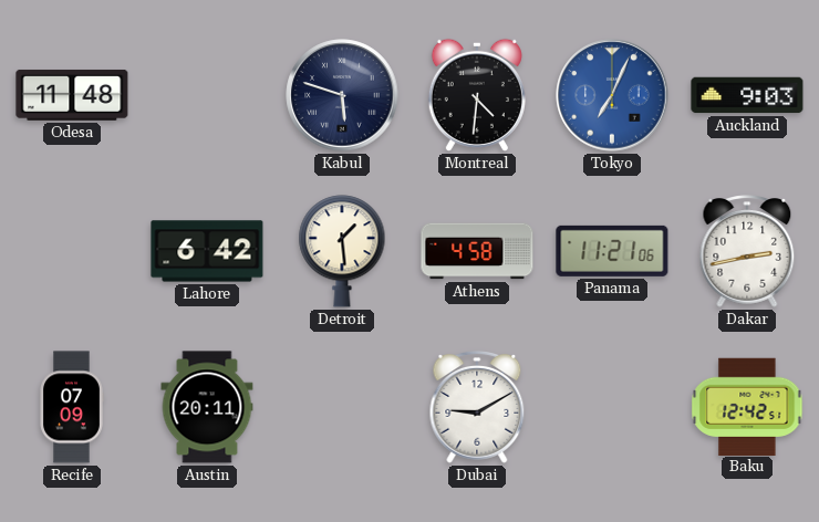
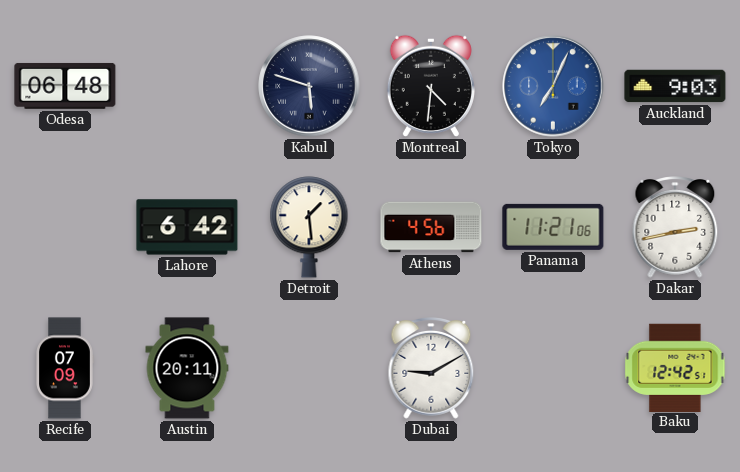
Odesa: 11:48 -> 06:48
Athens: 4:58 -> 4:56
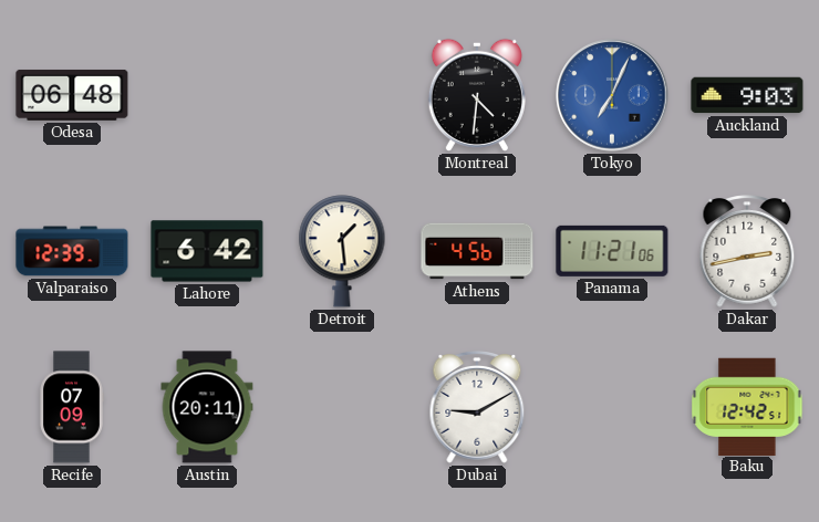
Kabul: 5:48 -> none
Valparaiso: none -> 12:39
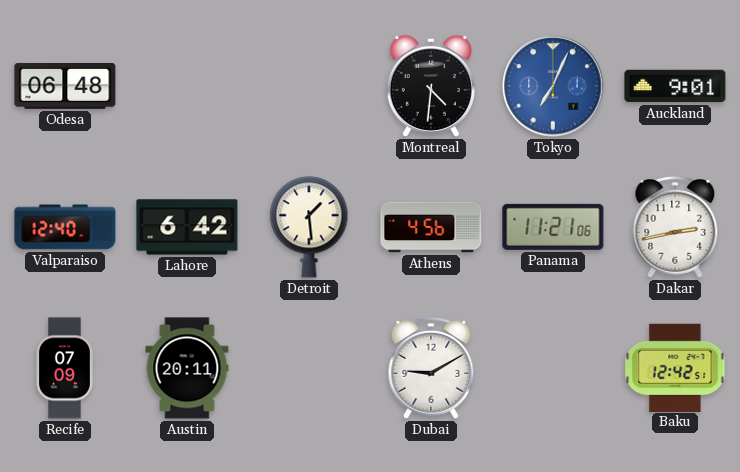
Auckland: 9:03 -> 9:01
Valparaiso: 12:39 -> 12:40
